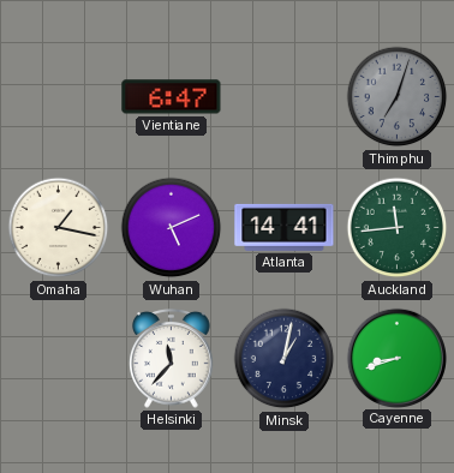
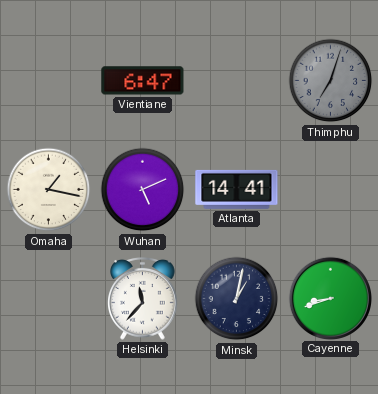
Auckland: 11:44 -> none
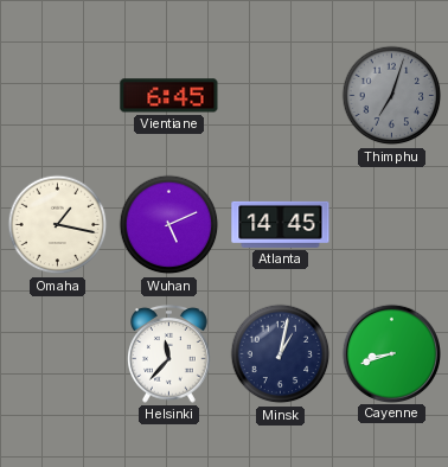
Vientiane: 6:47 -> 6:45
Atlanta: 14:41 -> 14:45
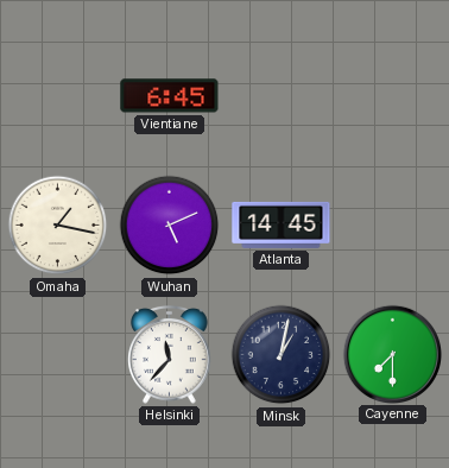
Thimphu: 7:03 -> none
Cayenne: 8:42 -> 7:30
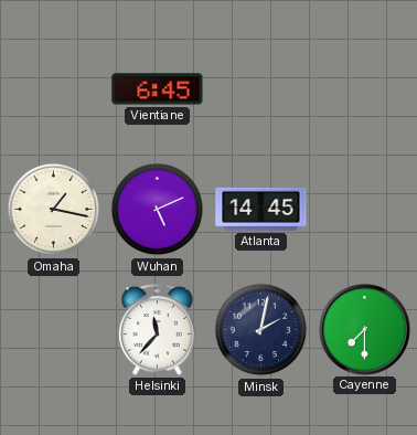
Minsk: 1:02 -> 2:02
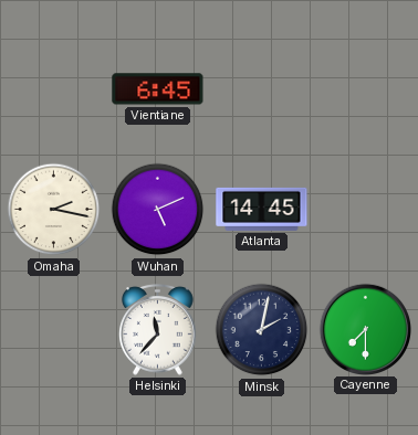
Omaha: 1:17 -> 2:17
